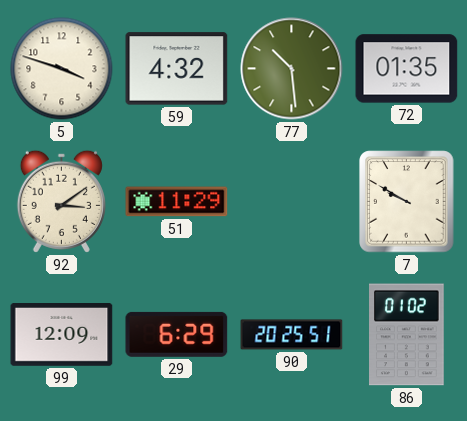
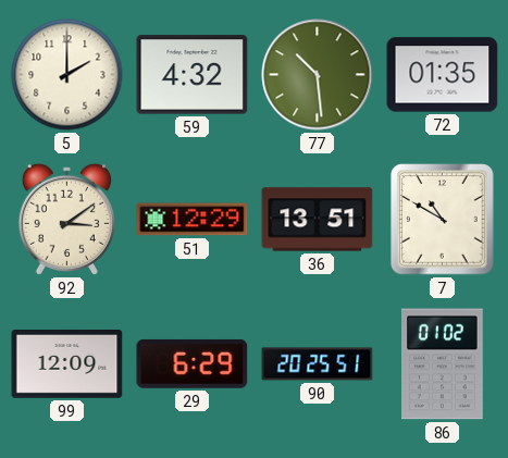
5: 3:48 -> 2:00
51: 11:29 -> 12:29
36: none -> 13:51
7: 9:50 -> 10:50
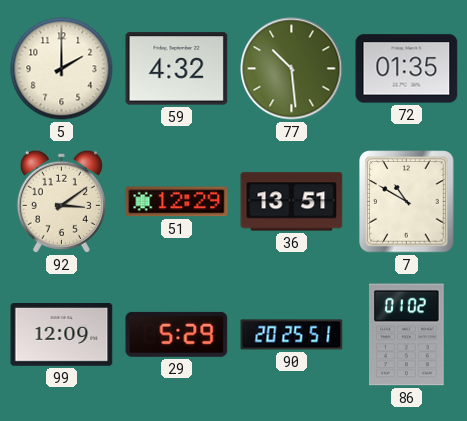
29: 6:29 -> 5:29
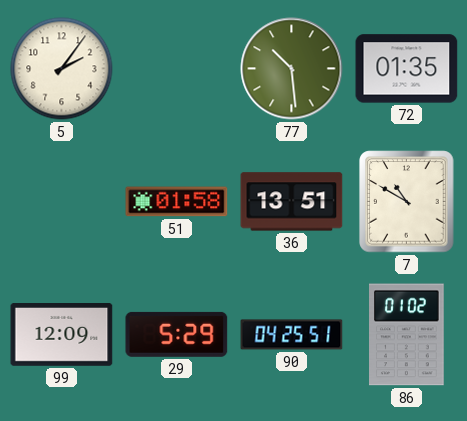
5: 2:00 -> 2:06
59: 4:32 -> none
92: 3:09 -> none
51: 12:29 -> 01:58
90: 20:25 -> 04:25
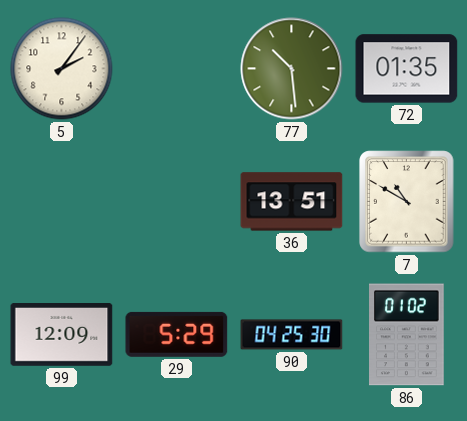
51: 01:58 -> none
90: 04:25:51 -> 04:25:30
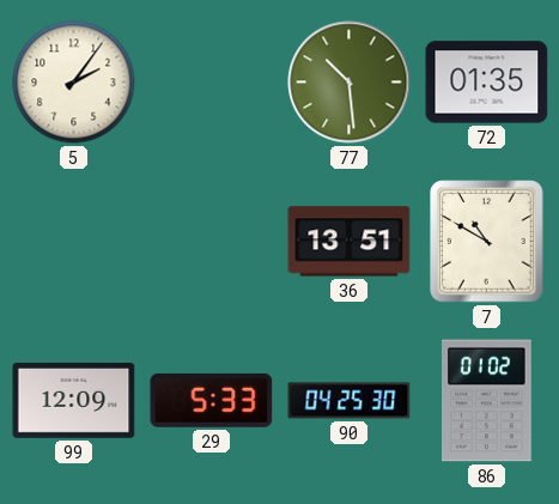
29: 5:29 -> 5:33
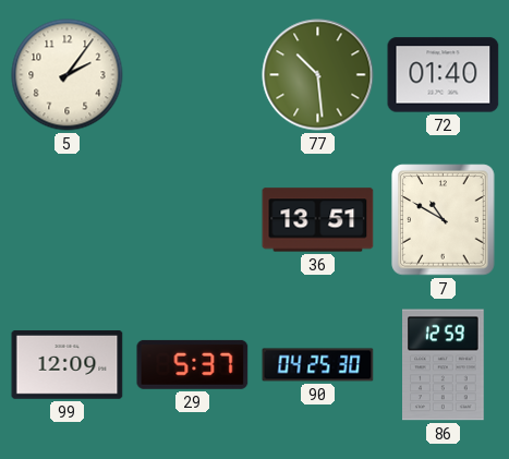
72: 01:35 -> 01:40
29: 5:33 -> 5:37
86: 01:02 -> 12:59
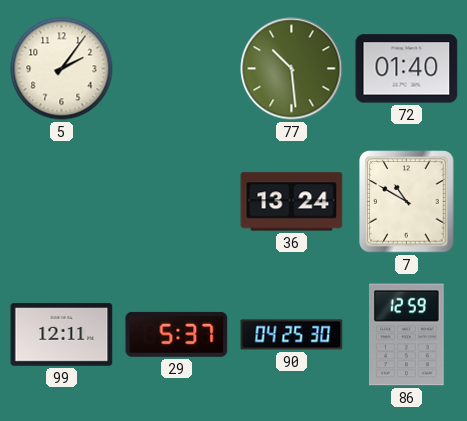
36: 13:51 -> 13:24
99: 12:09 -> 12:11
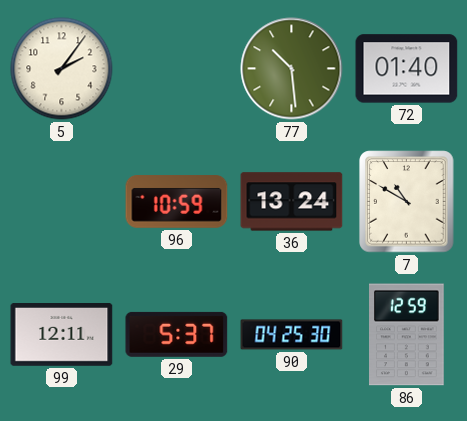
96: none -> 10:59
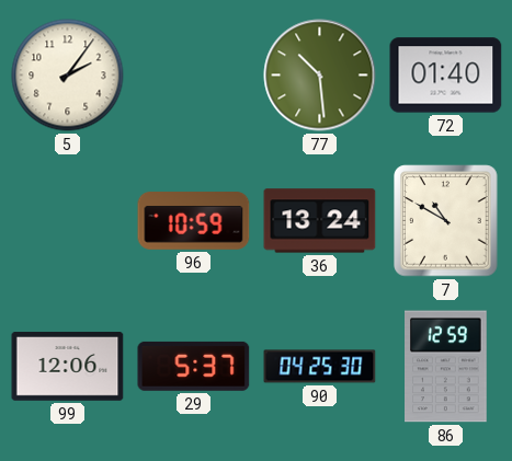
99: 12:11 -> 12:06
